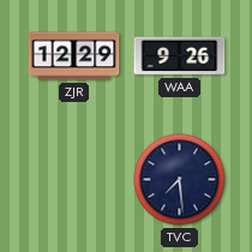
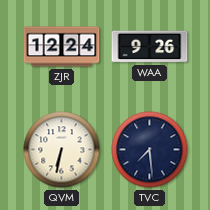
ZJR: 12:29 -> 12:24
QVM: none -> 6:32
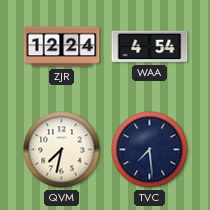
WAA: 9:26 -> 4:54
QVM: 6:32 -> 7:32
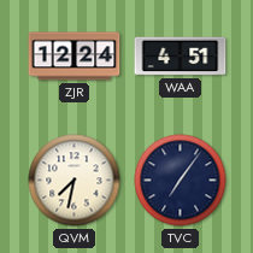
WAA: 4:54 -> 4:51
TVC: 7:29 -> 7:06
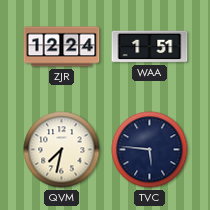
WAA: 4:51 -> 1:51
TVC: 7:06 -> 5:46
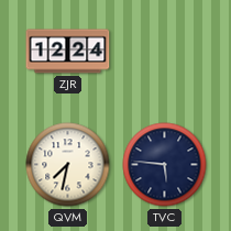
WAA: 1:51 -> none
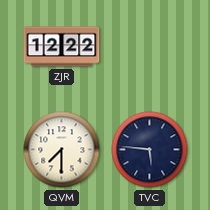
ZJR: 12:24 -> 12:22
QVM: 7:32 -> 7:30
